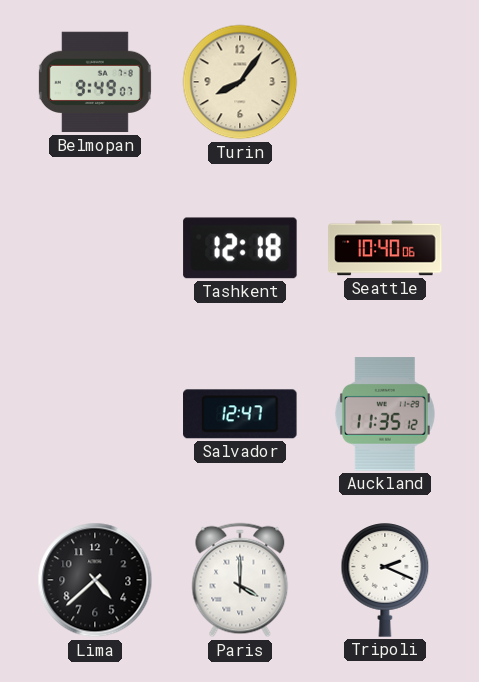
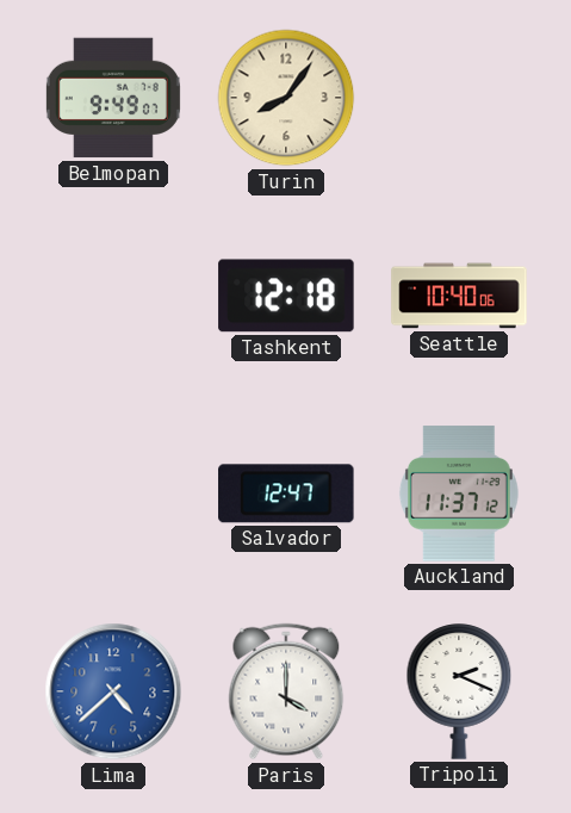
Auckland: 11:35 -> 11:37
Lima dial: black -> blue
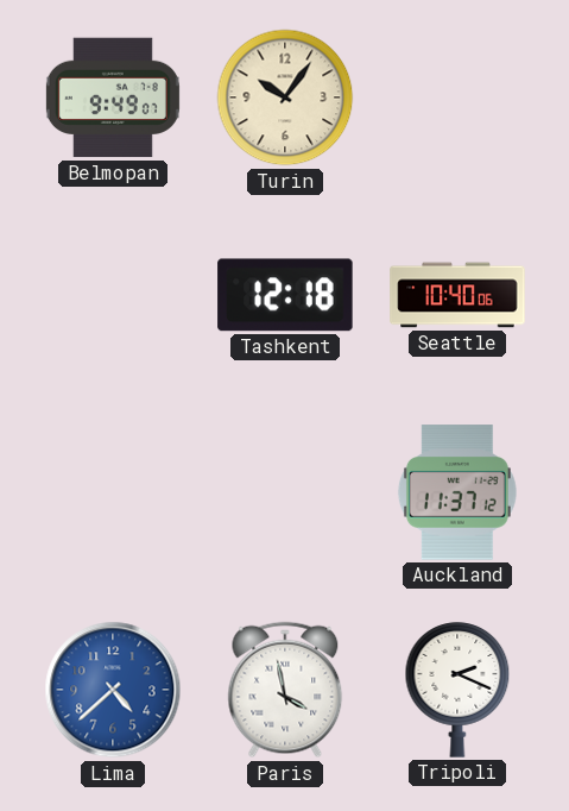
Turin: 8:06 -> 10:06
Salvador: 12:47 -> none
Paris: 4:00 -> 3:58
